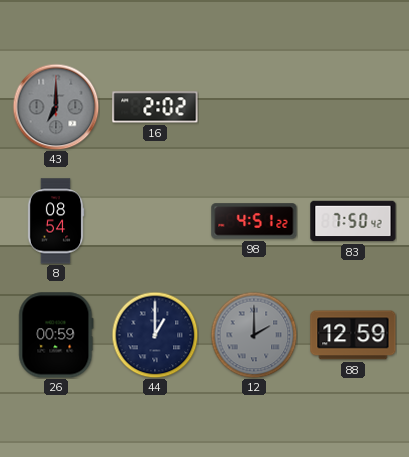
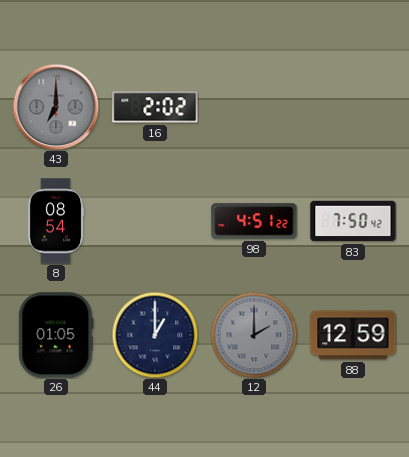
26: 00:59 -> 01:05
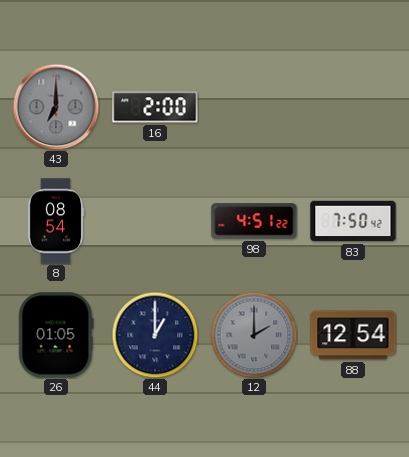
16: 2:02 -> 2:00
88: 12:59 -> 12:54
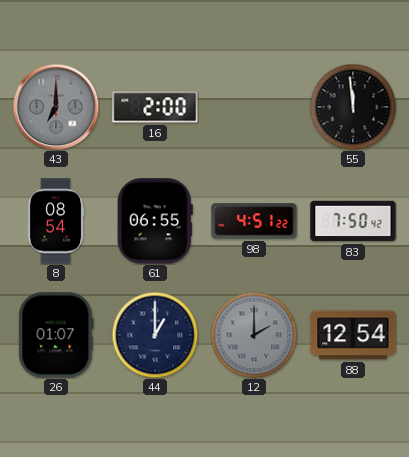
55: none -> 11:59
61: none -> 06:55
26: 01:05 -> 01:07
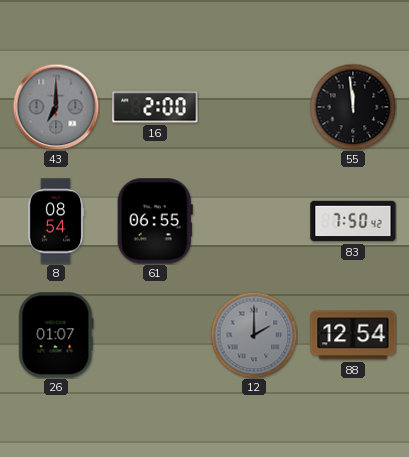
98: 4:51 -> none
44: 1:00 -> none
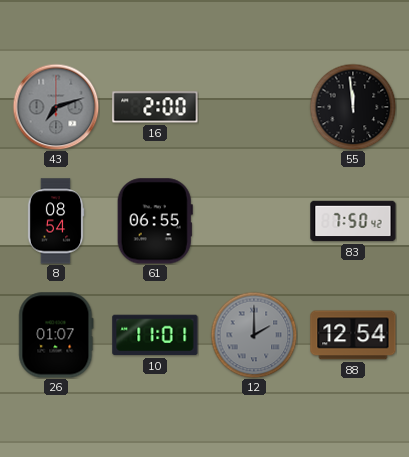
43: 7:00 -> 7:12
10: none -> 11:01
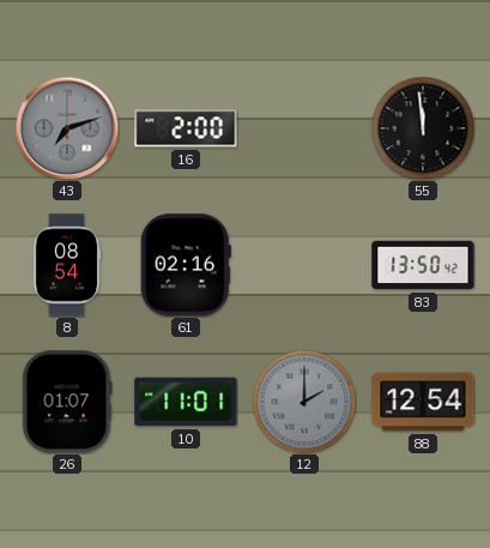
61: 06:55 -> 02:16
83: 7:50 -> 13:50
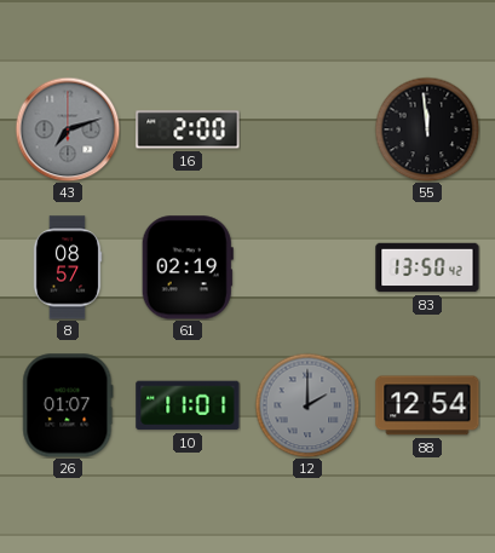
8: 08:54 -> 08:57
61: 02:16 -> 02:19
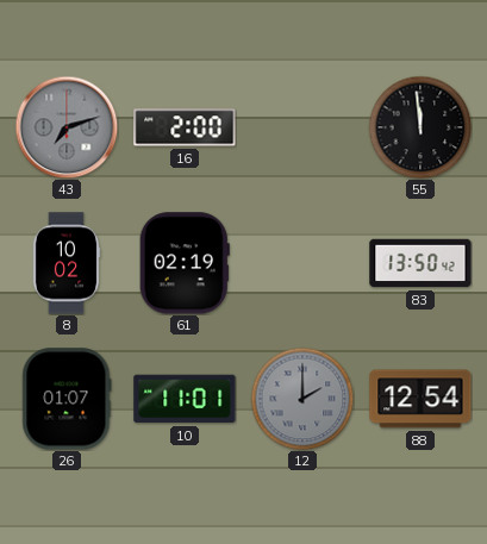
8: 08:57 -> 10:02
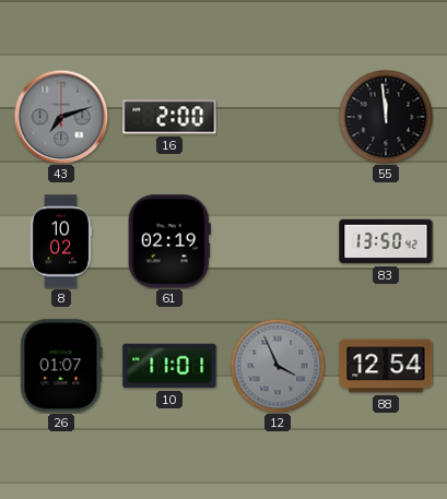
12: 2:00 -> 3:56
